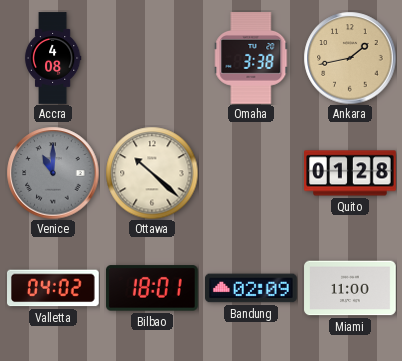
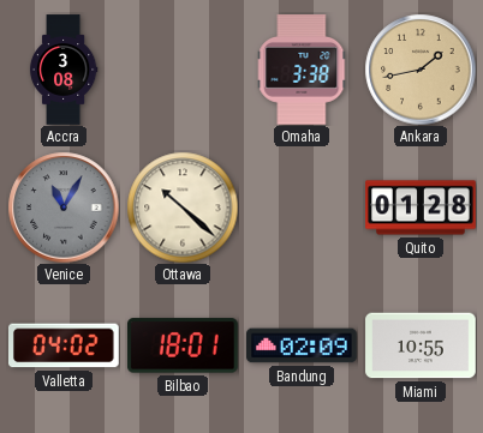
Accra: 4:08 -> 3:08
Venice: 11:00 -> 11:05
Miami: 11:00 -> 10:55
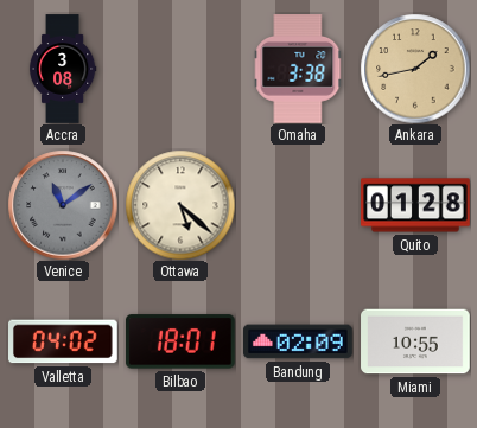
Venice: 11:05 -> 11:09
Ottawa: 10:22 -> 5:22
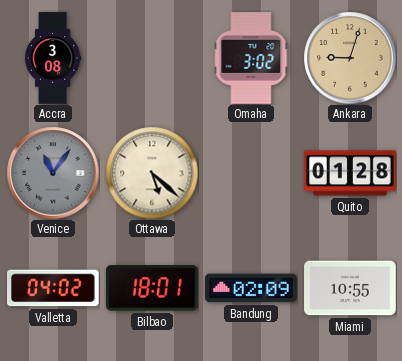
Omaha: 3:38 -> 3:02
Ankara: 1:43 -> 9:03
Venice: 11:09 -> 11:06
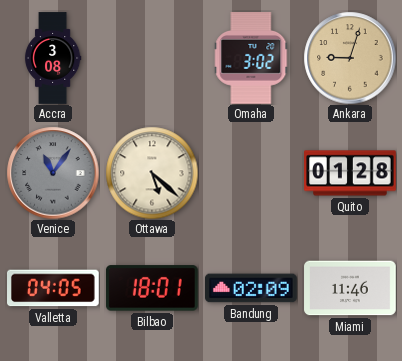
Valletta: 04:02 -> 04:05
Miami: 10:55 -> 11:46
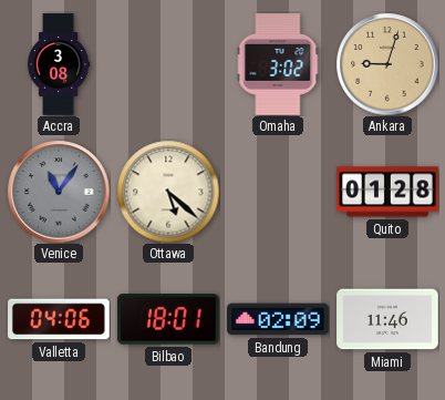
Valletta: 04:05 -> 04:06
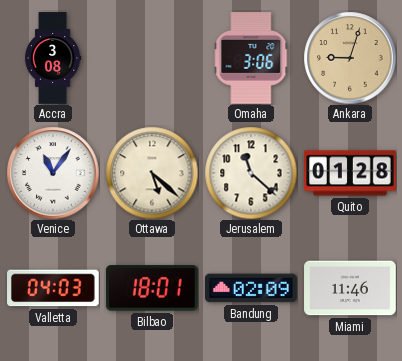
Omaha: 3:02 -> 3:06
Venice dial: grey -> white
Jerusalem: none -> 11:22
Valletta: 04:06 -> 04:03
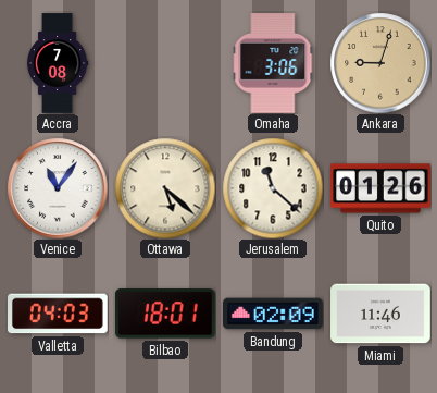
Accra: 3:08 -> 7:08
Quito: 01:28 -> 01:26
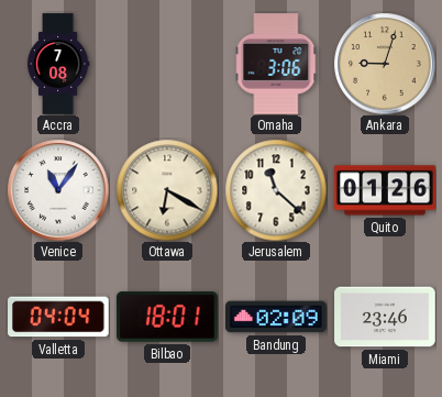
Ottawa: 5:22 -> 6:20
Valletta: 04:03 -> 04:04
Miami: 11:46 -> 23:46
